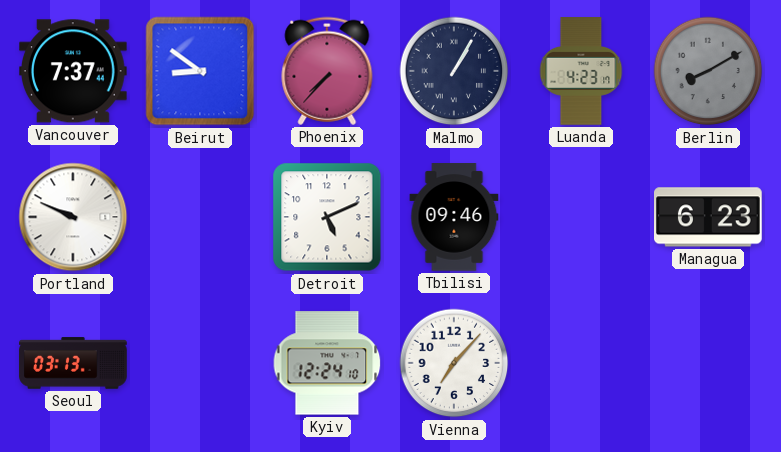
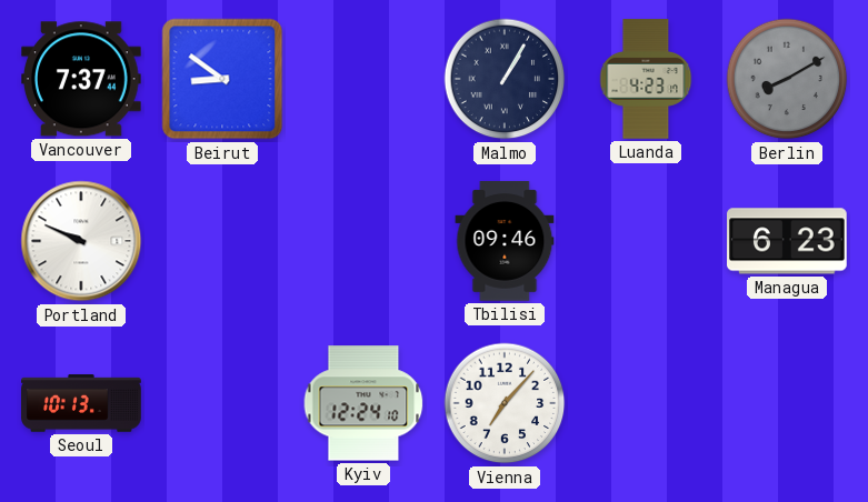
Phoenix: 7:37 -> none
Detroit: 5:11 -> none
Seoul: 03:13 -> 10:13
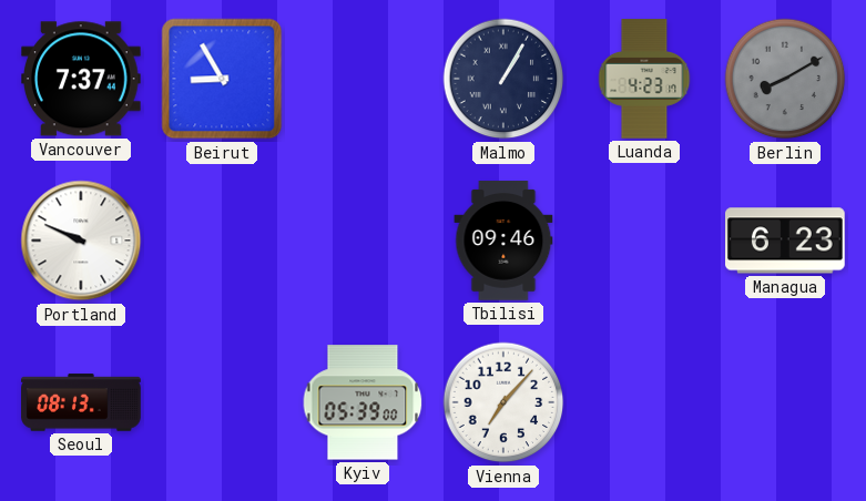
Beirut: 8:51 -> 8:55
Seoul: 10:13 -> 08:13
Kyiv: 12:24 -> 05:39
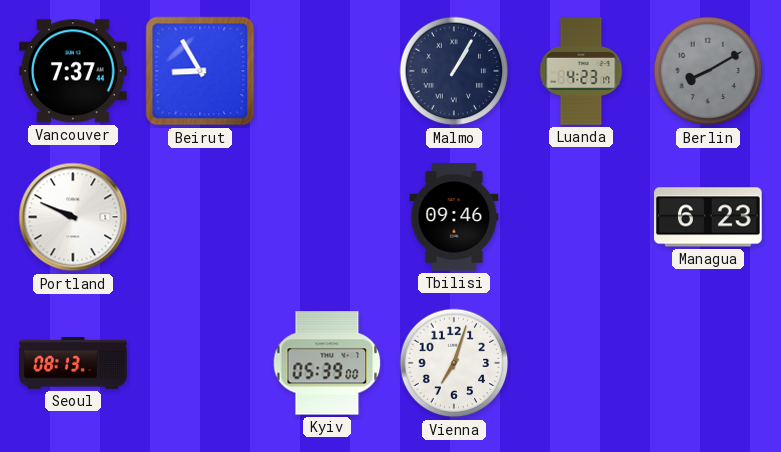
Vienna: 7:07 -> 7:03
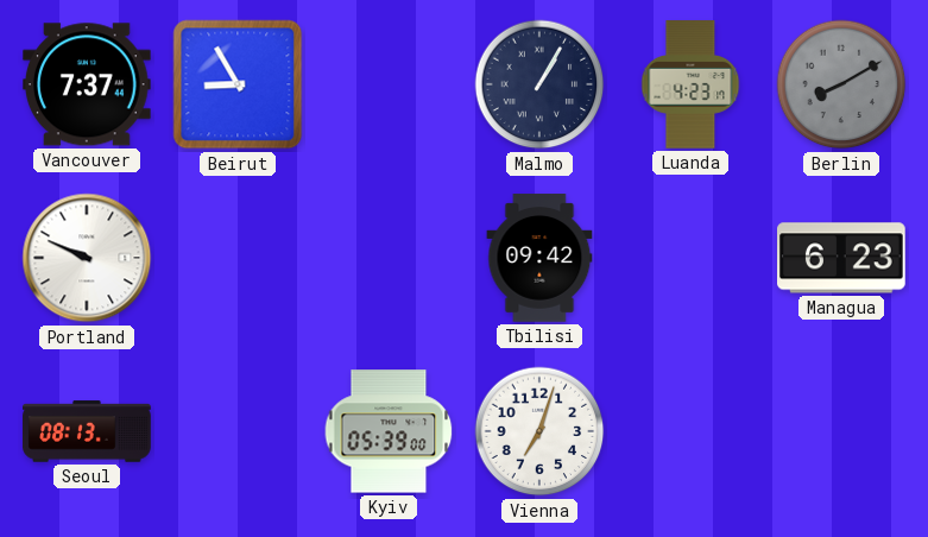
Tbilisi: 09:46 -> 09:42
